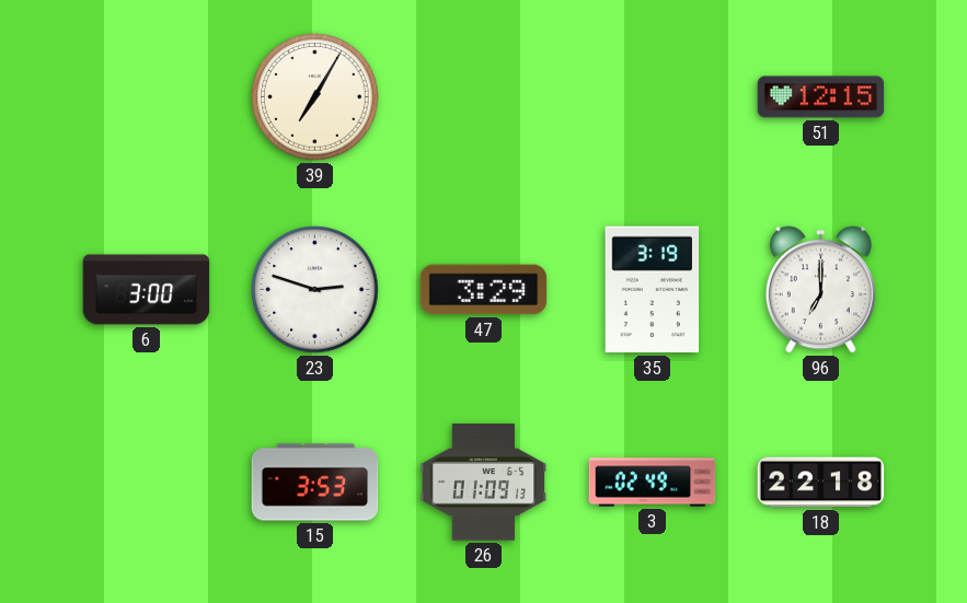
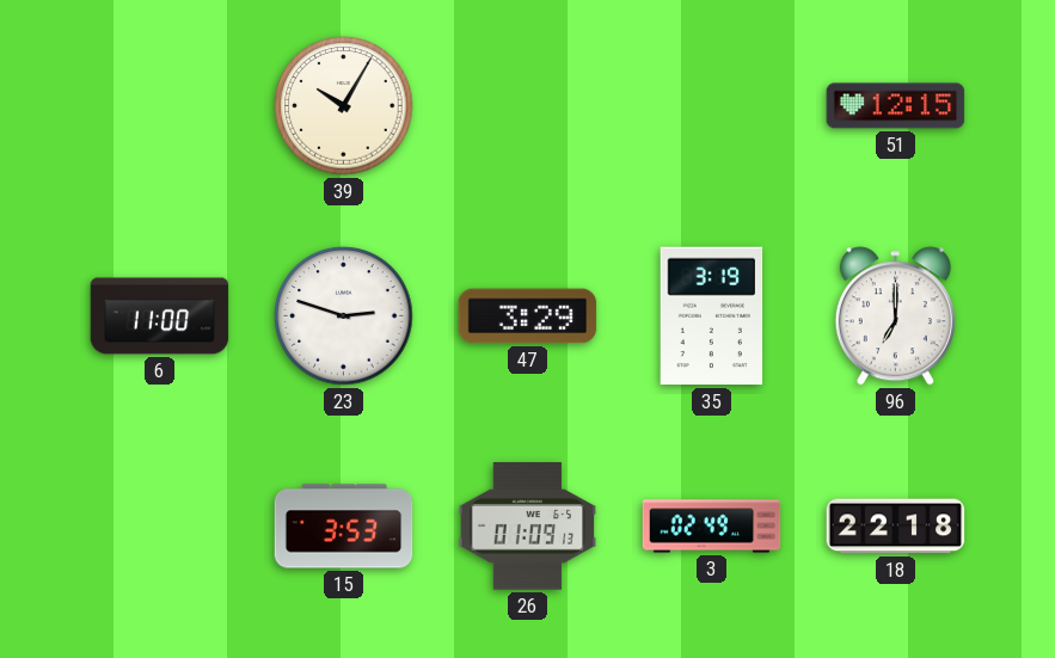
39: 7:05 -> 10:05
6: 3:00 -> 11:00
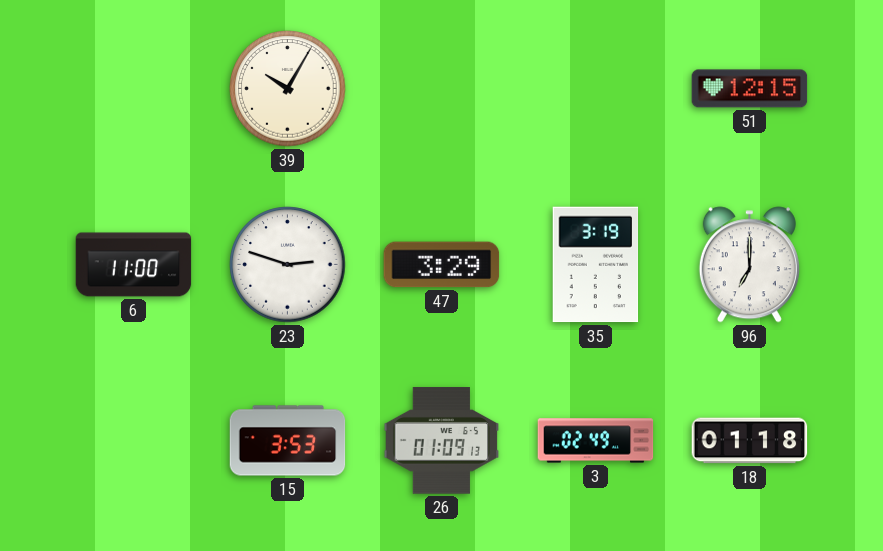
18: 22:18 -> 01:18
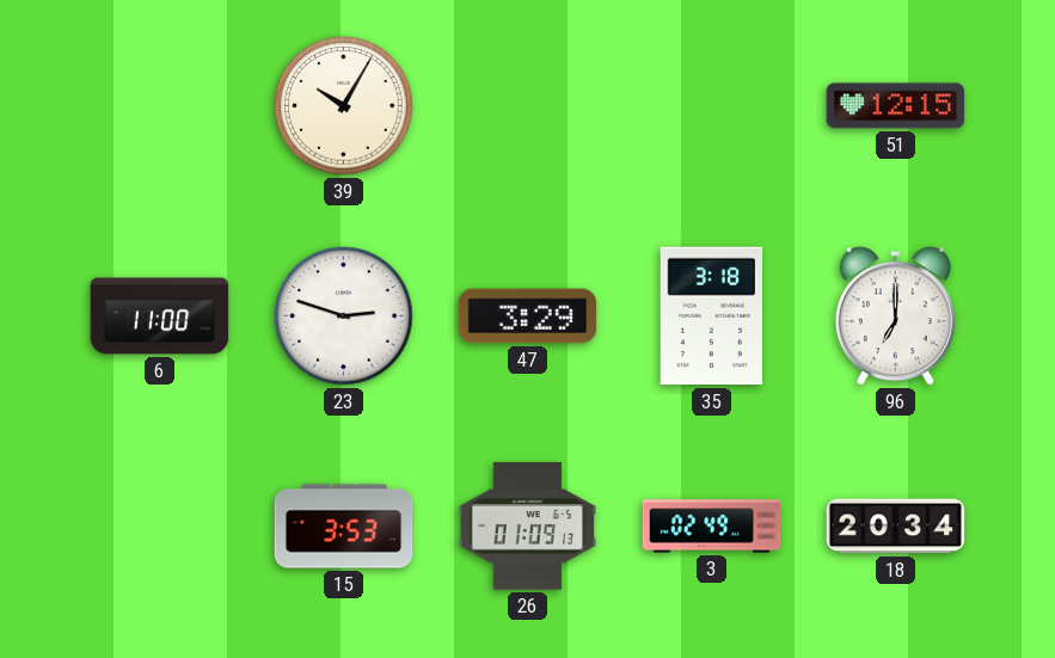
35: 3:19 -> 3:18
18: 01:18 -> 20:34
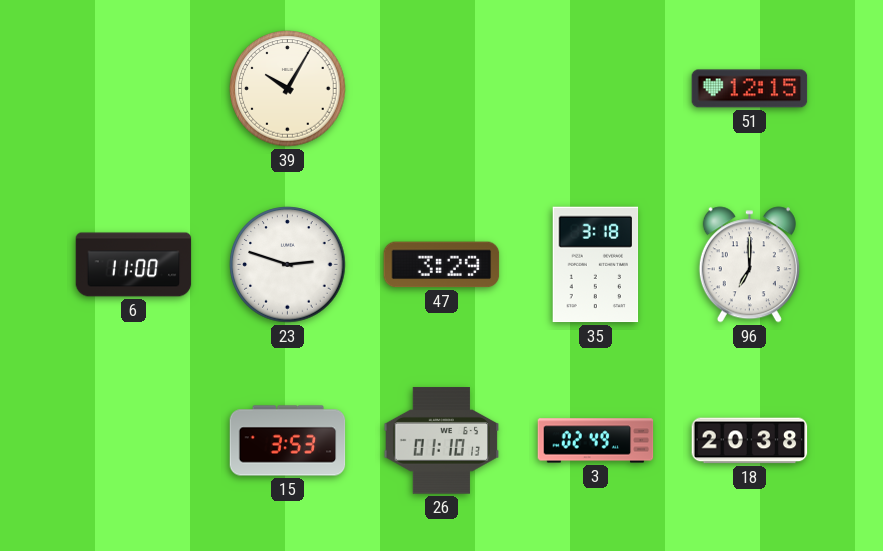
26: 01:09 -> 01:10
18: 20:34 -> 20:38
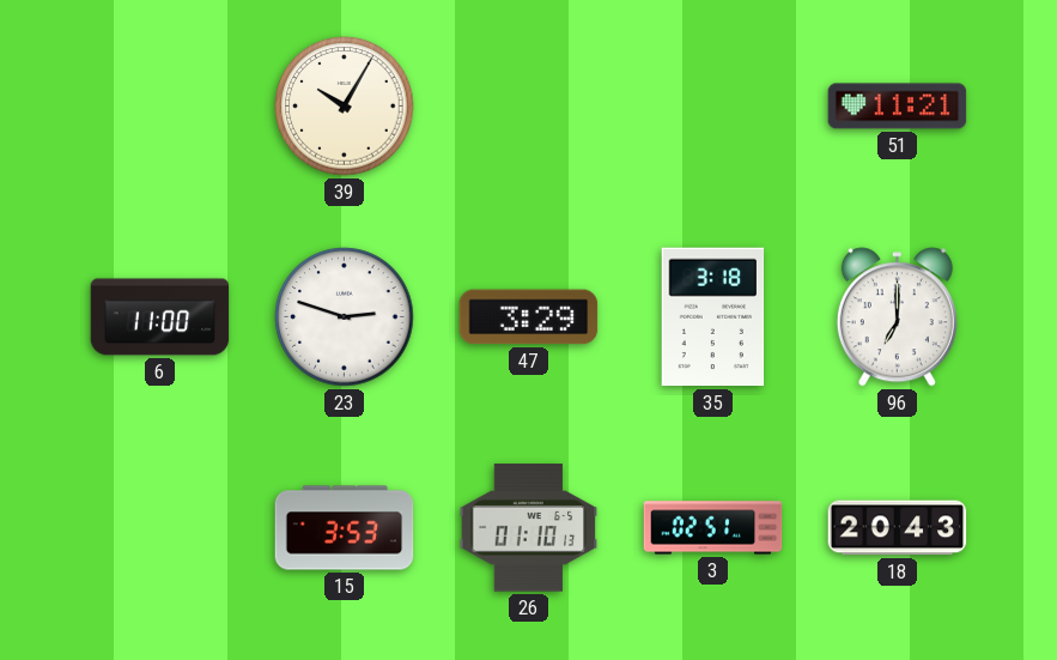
51: 12:15 -> 11:21
3: 02:49 -> 02:51
18: 20:38 -> 20:43
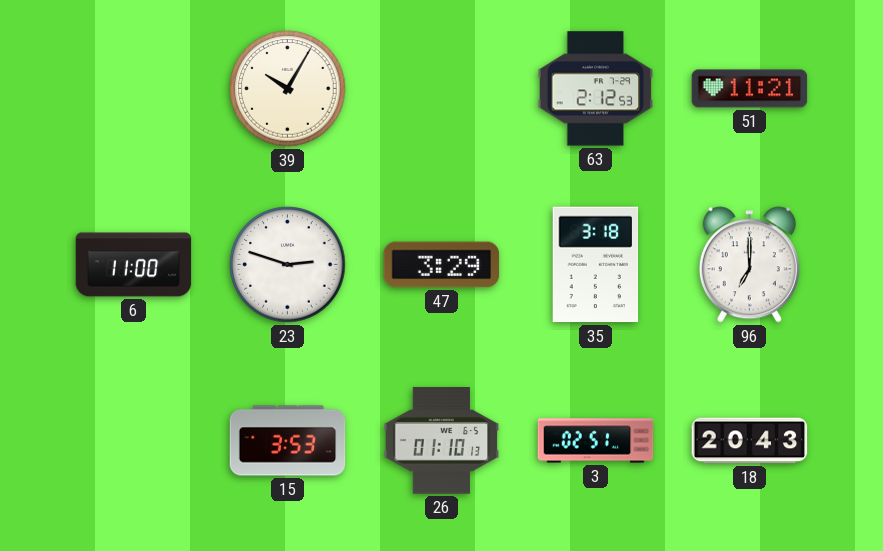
63: none -> 2:12
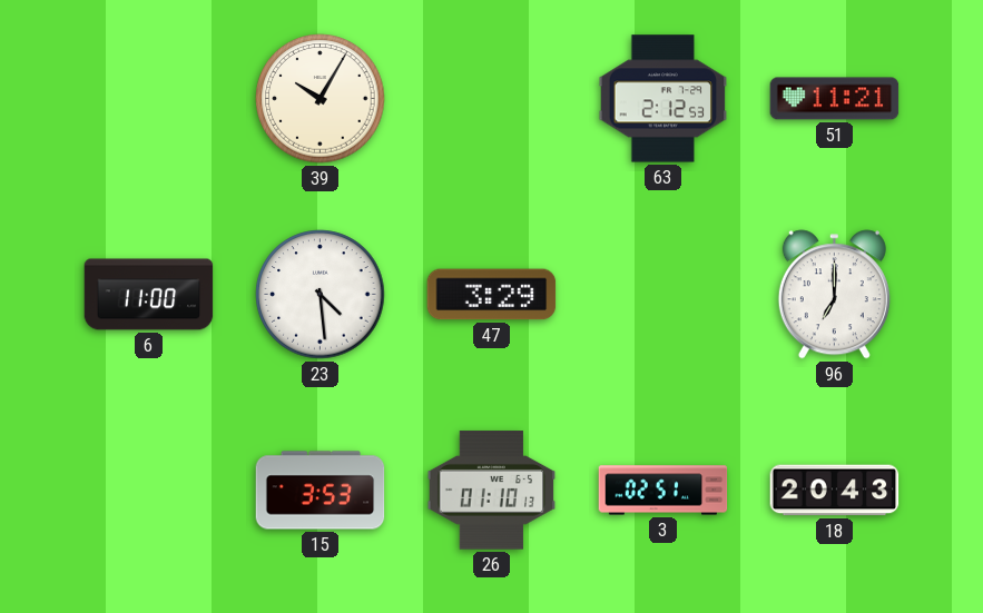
23: 2:48 -> 4:29
35: 3:18 -> none
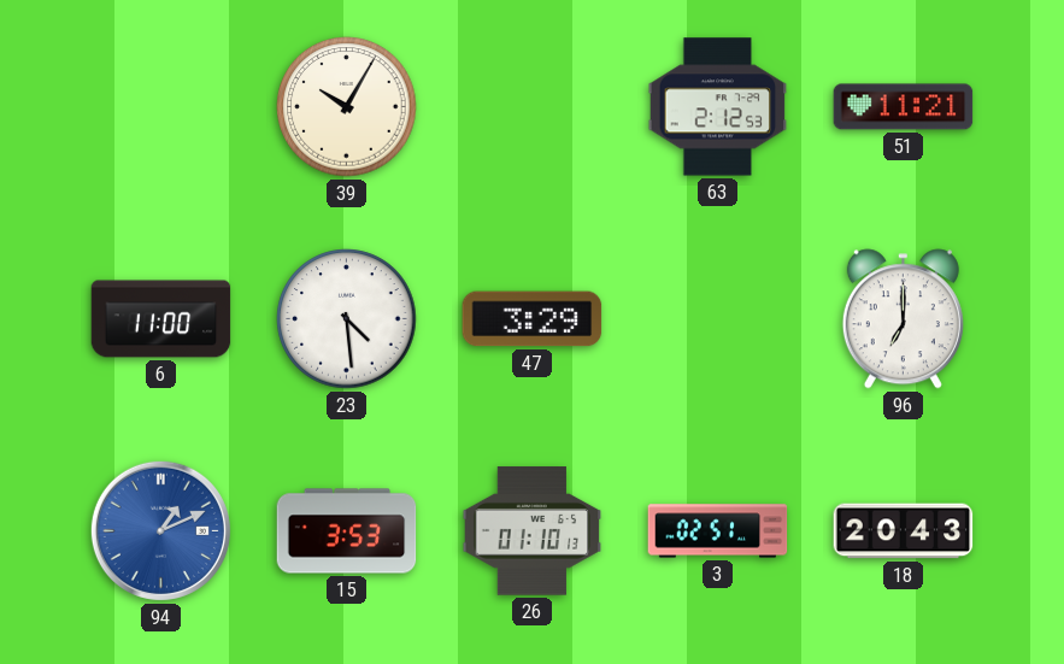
94: none -> 1:11
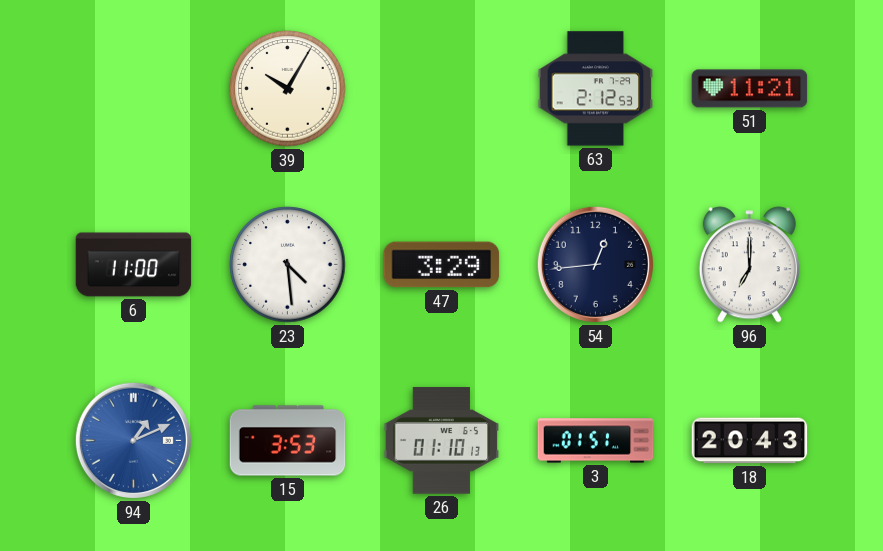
54: none -> 12:44
3: 02:51 -> 01:51
